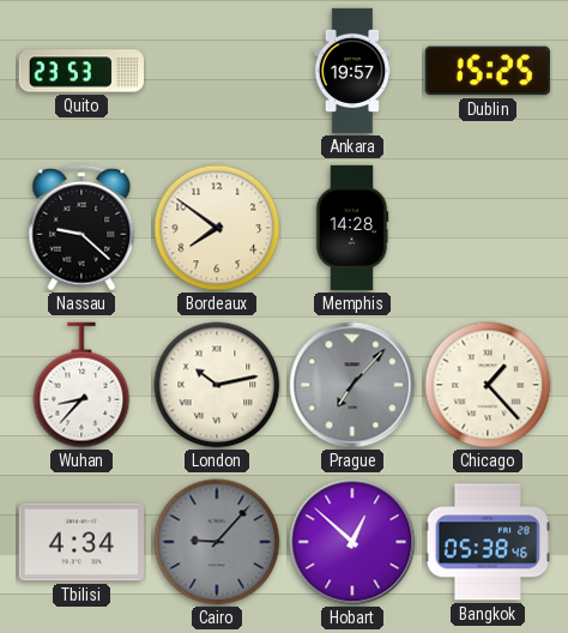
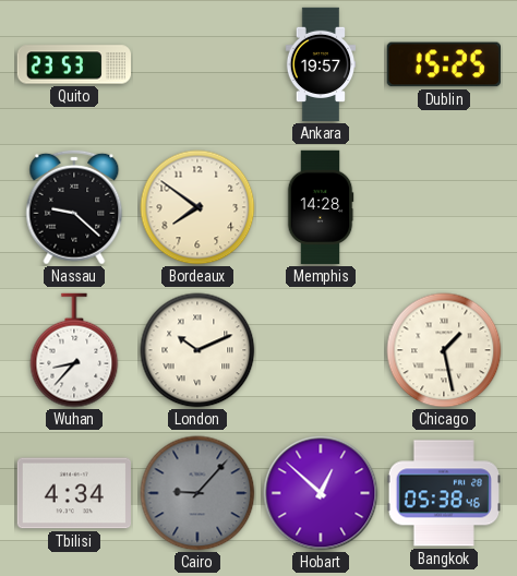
London: 10:13 -> 10:11
Prague: 7:07 -> none
Chicago: 1:23 -> 1:28
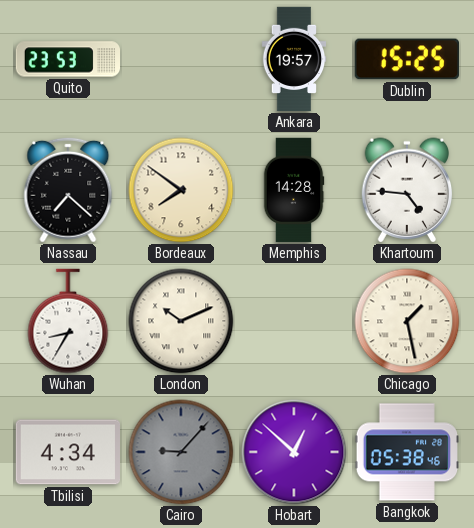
Nassau: 9:22 -> 7:22
Khartoum: none -> 4:46
Wuhan: 8:37 -> 8:35
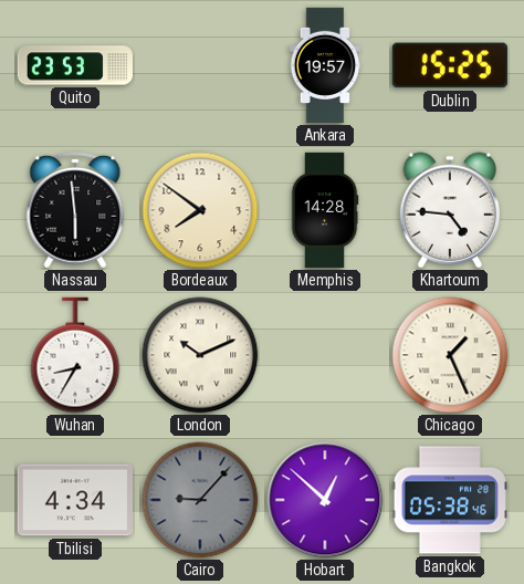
Nassau: 7:22 -> 5:59
Chicago: 1:28 -> 1:26
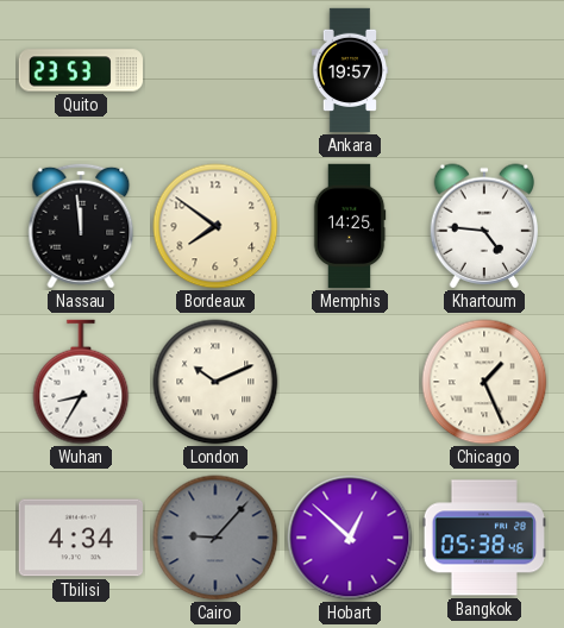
Dublin: 15:25 -> none
Nassau: 5:59 -> 11:59
Memphis: 14:28 -> 14:25
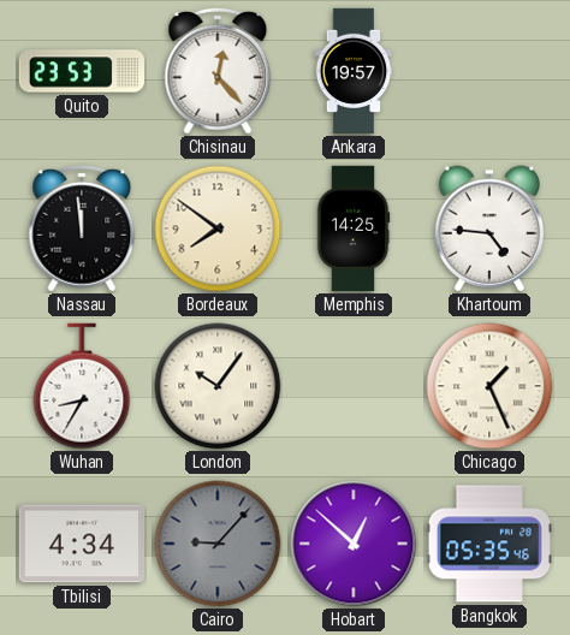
Chisinau: none -> 12:23
London: 10:11 -> 10:06
Bangkok: 05:38 -> 05:35
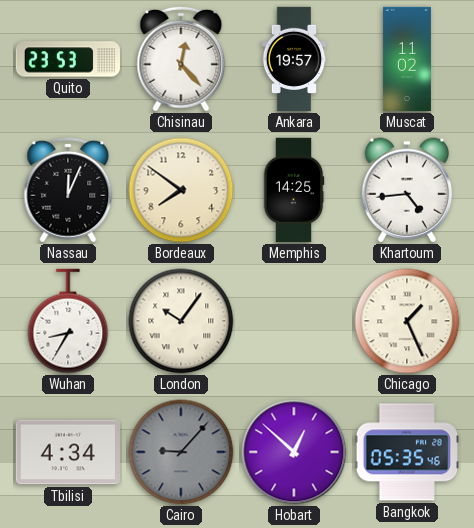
Muscat: none -> 11:02
Nassau: 11:59 -> 12:04
Khartoum: 4:46 -> 4:44
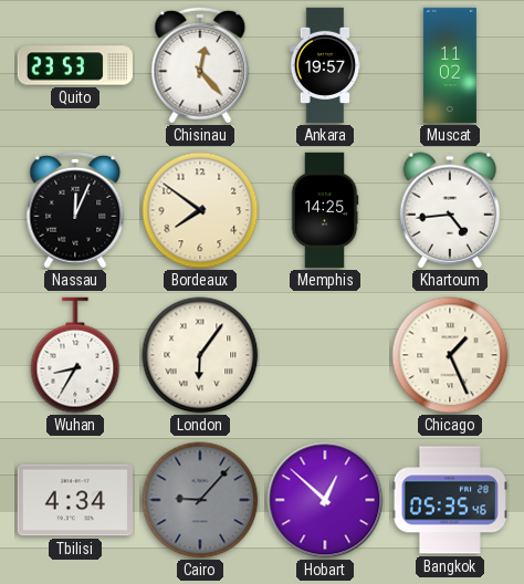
London: 10:06 -> 6:06
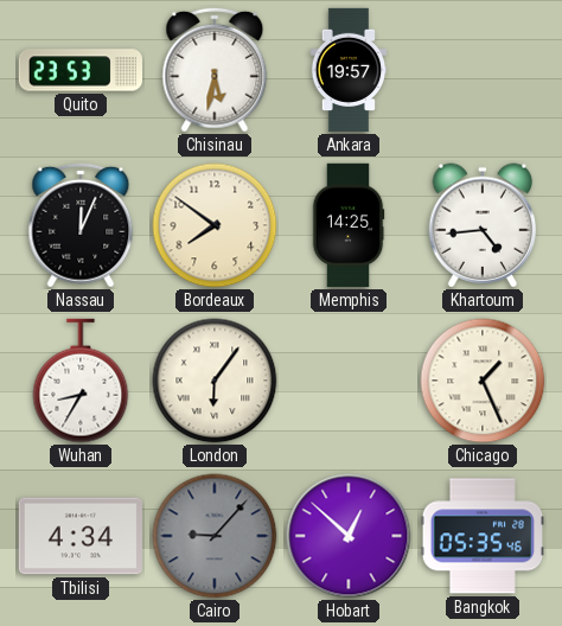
Chisinau: 12:23 -> 5:32
Muscat: 11:02 -> none
